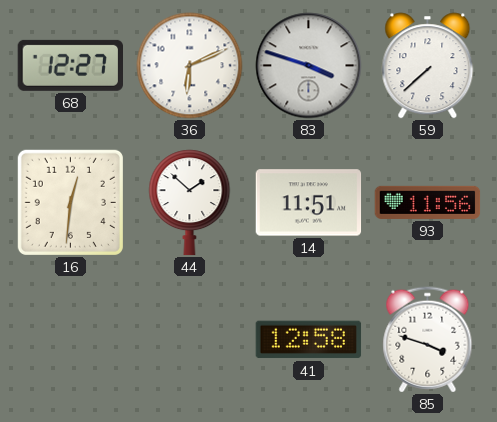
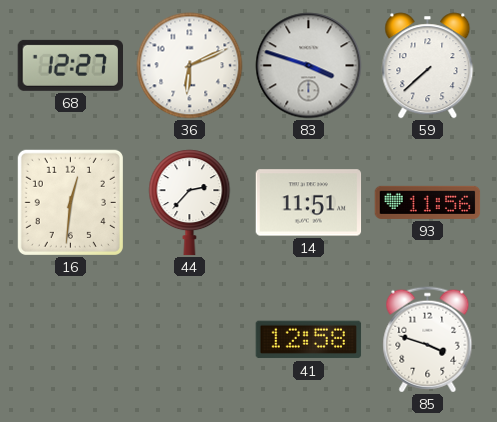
44: 1:52 -> 2:37
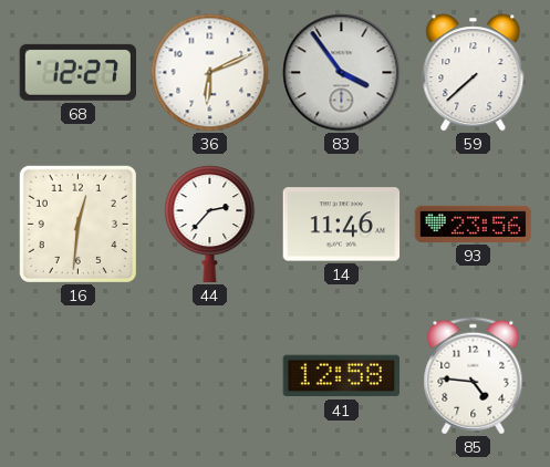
83: 3:48 -> 3:54
14: 11:51 -> 11:46
93: 11:56 -> 23:56
85: 3:48 -> 4:46
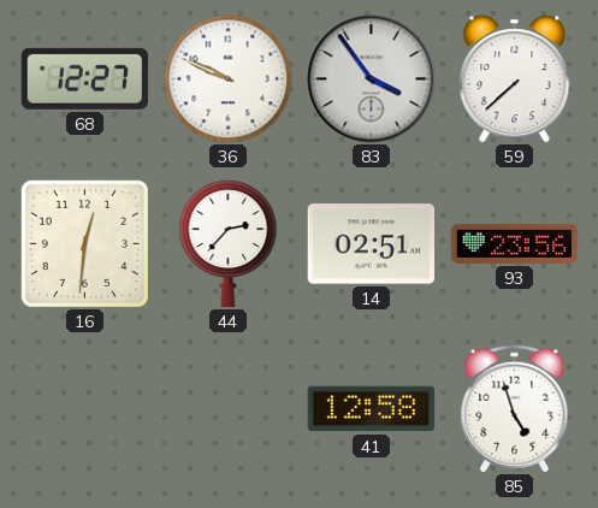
36: 6:11 -> 9:49
14: 11:46 -> 02:51
85: 4:46 -> 4:57
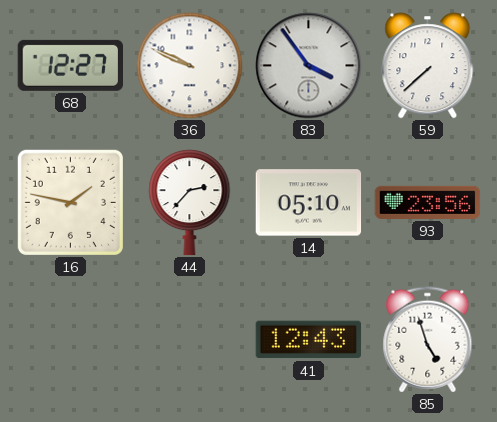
16: 12:31 -> 1:47
14: 02:51 -> 05:10
41: 12:58 -> 12:43
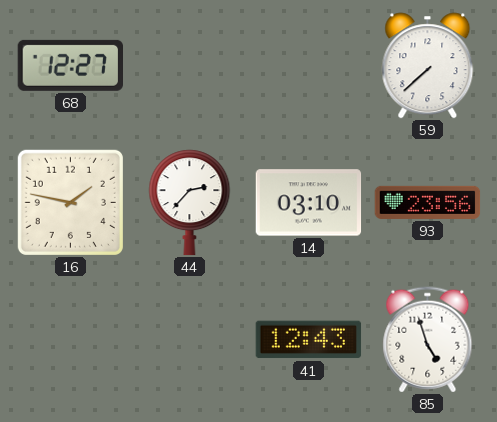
36: 9:49 -> none
83: 3:54 -> none
14: 05:10 -> 03:10
